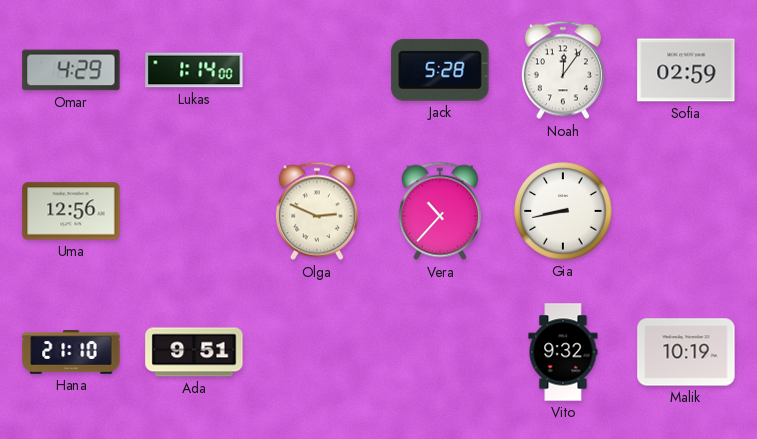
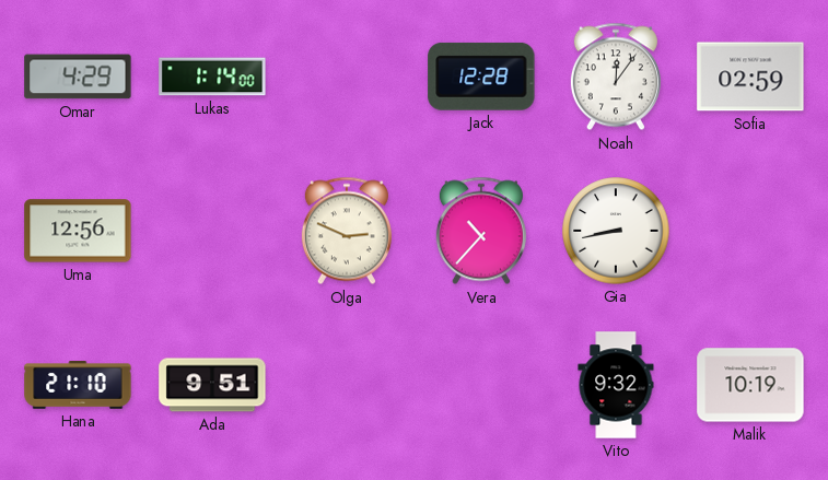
Jack: 5:28 -> 12:28
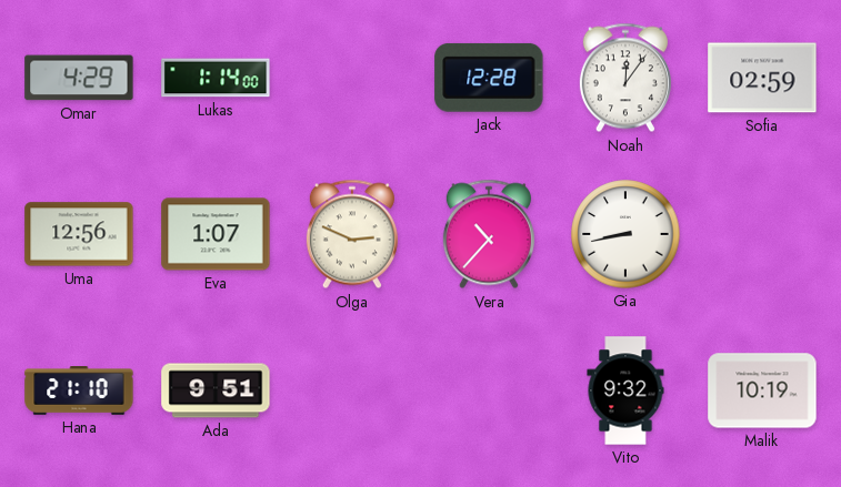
Eva: none -> 1:07
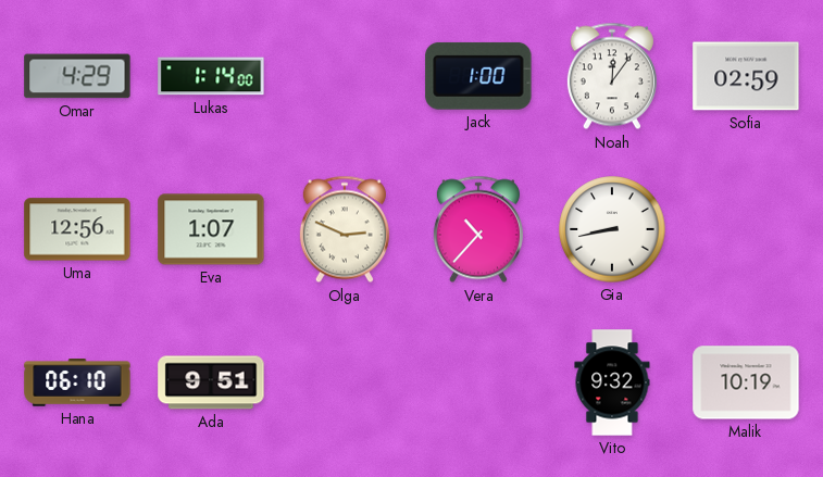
Jack: 12:28 -> 1:00
Hana: 21:10 -> 06:10
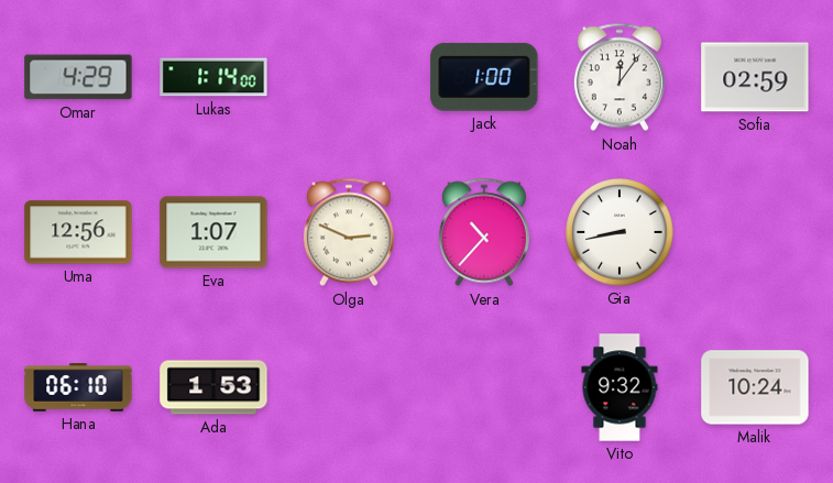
Ada: 9:51 -> 1:53
Malik: 10:19 -> 10:24
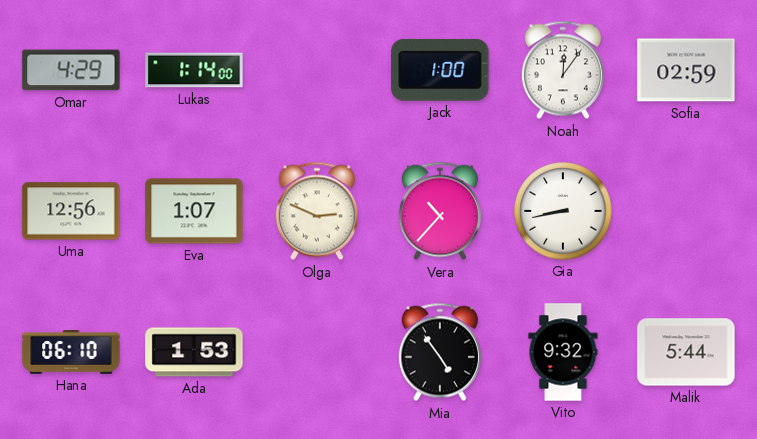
Mia: none -> 4:54
Malik: 10:24 -> 5:44
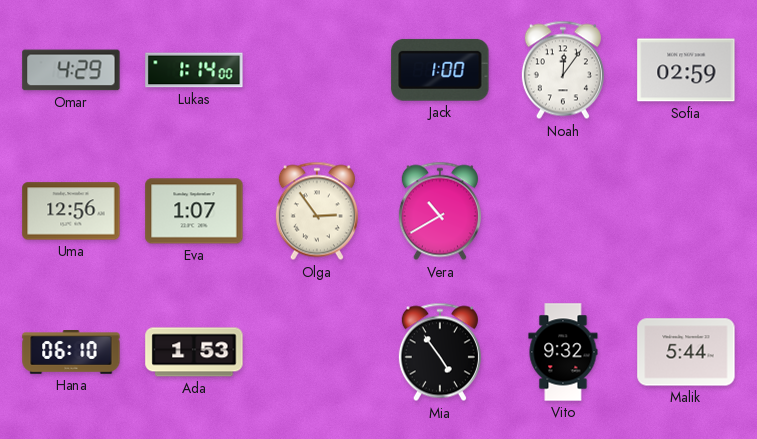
Olga: 2:49 -> 2:54
Vera: 10:37 -> 10:40
Gia: 8:43 -> none
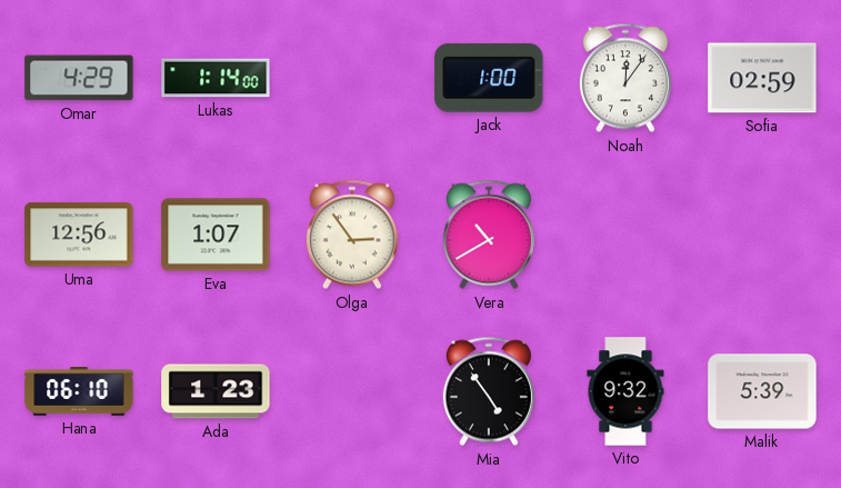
Ada: 1:53 -> 1:23
Malik: 5:44 -> 5:39
